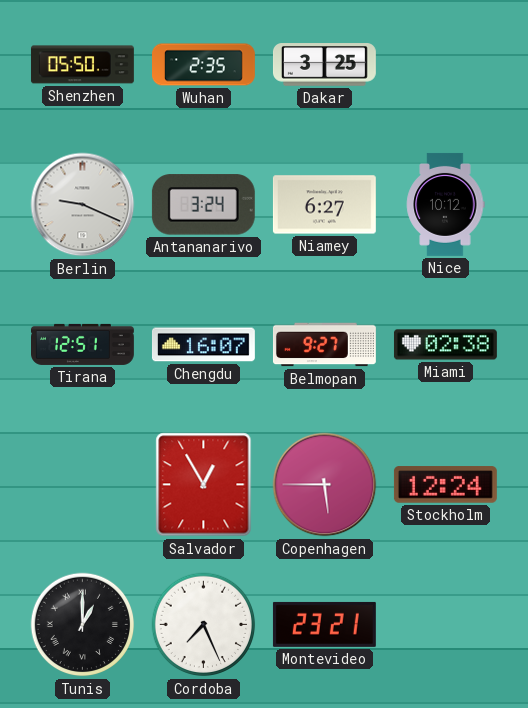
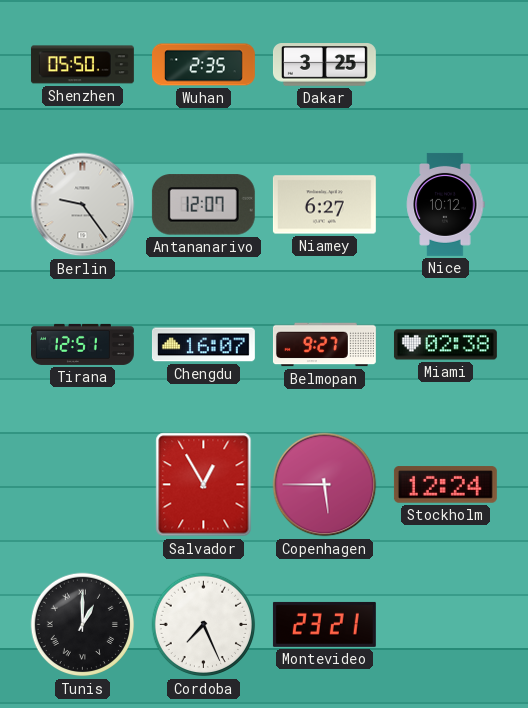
Berlin: 9:19 -> 9:24
Antananarivo: 3:24 -> 12:07
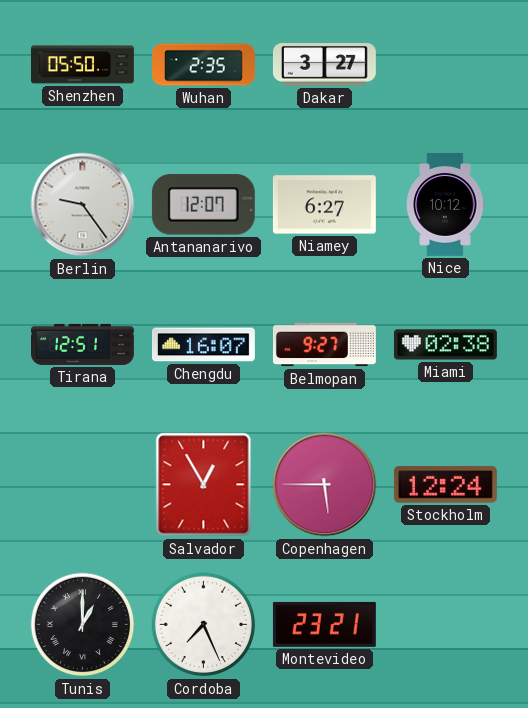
Dakar: 3:25 -> 3:27
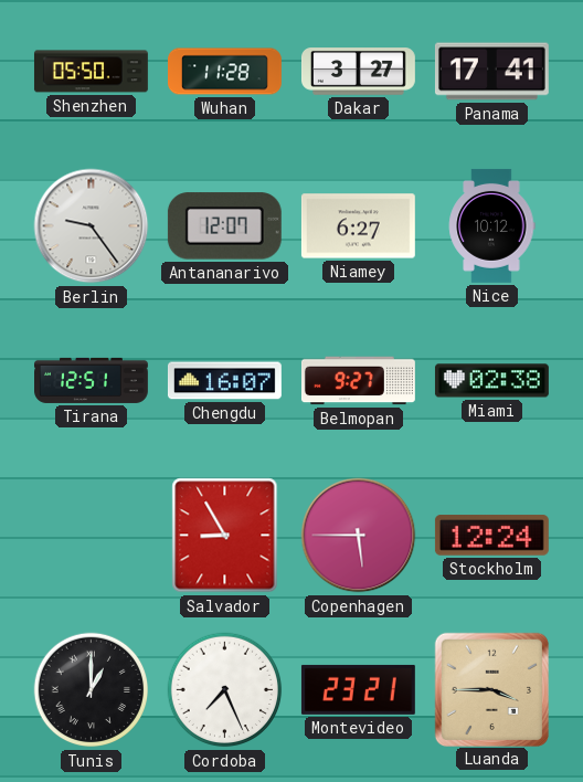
Wuhan: 2:35 -> 11:28
Panama: none -> 17:41
Salvador: 12:55 -> 8:55
Luanda: none -> 3:45
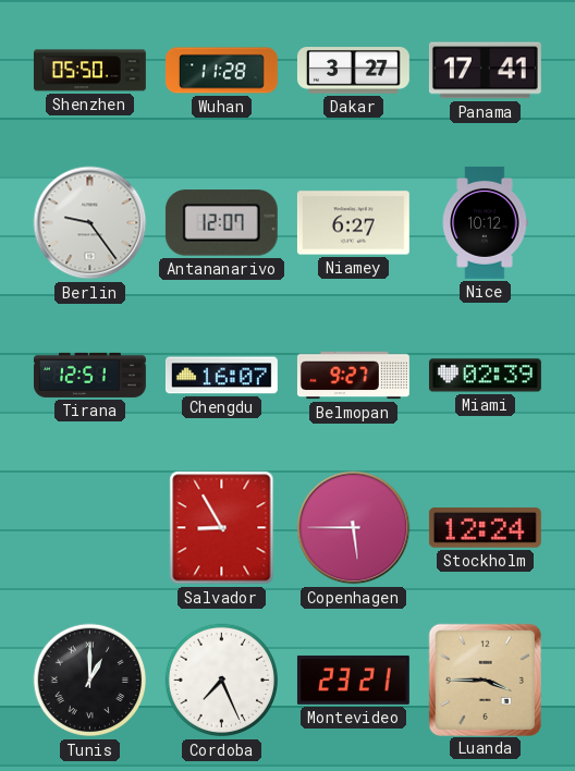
Miami: 02:38 -> 02:39
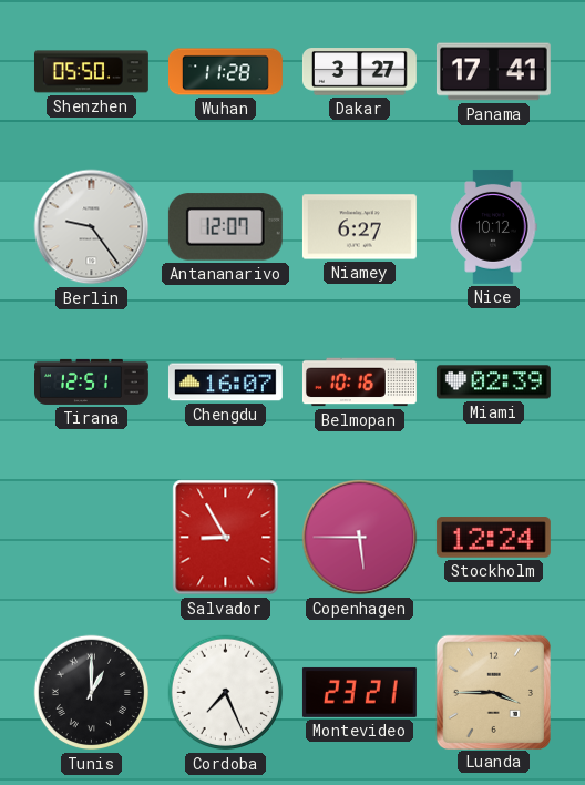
Belmopan: 9:27 -> 10:16
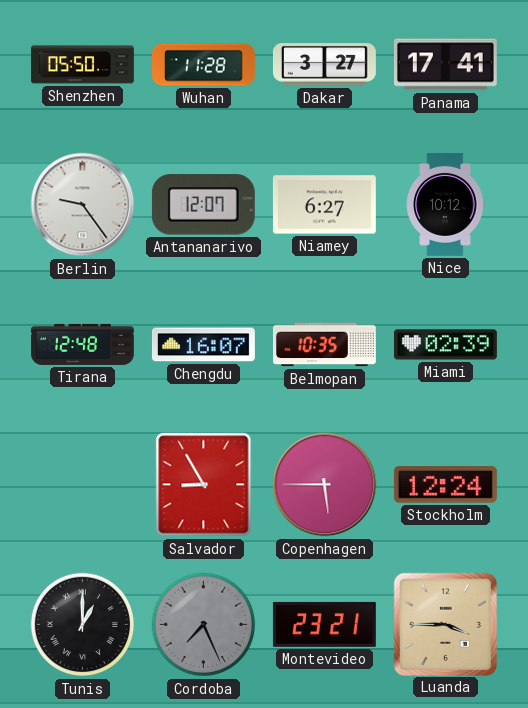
Tirana: 12:51 -> 12:48
Belmopan: 10:16 -> 10:35
Cordoba dial: white -> grey
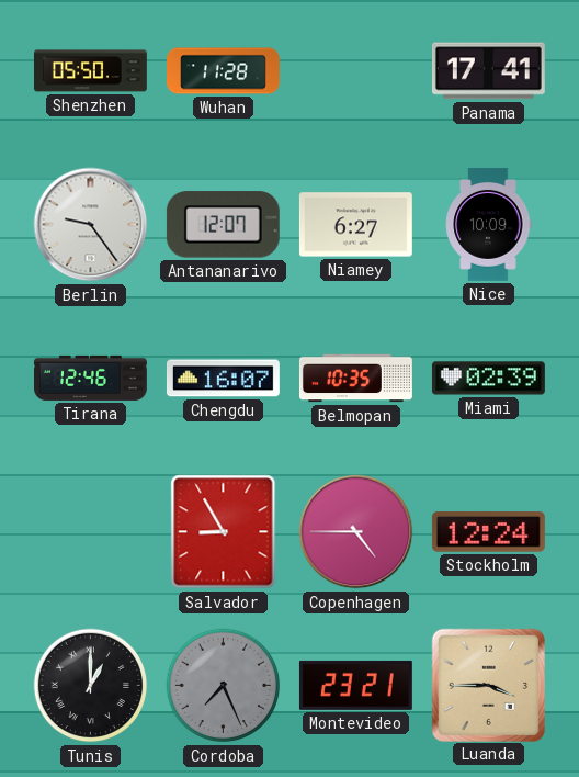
Dakar: 3:27 -> none
Nice: 10:12 -> 10:09
Tirana: 12:48 -> 12:46
Copenhagen: 5:45 -> 4:45
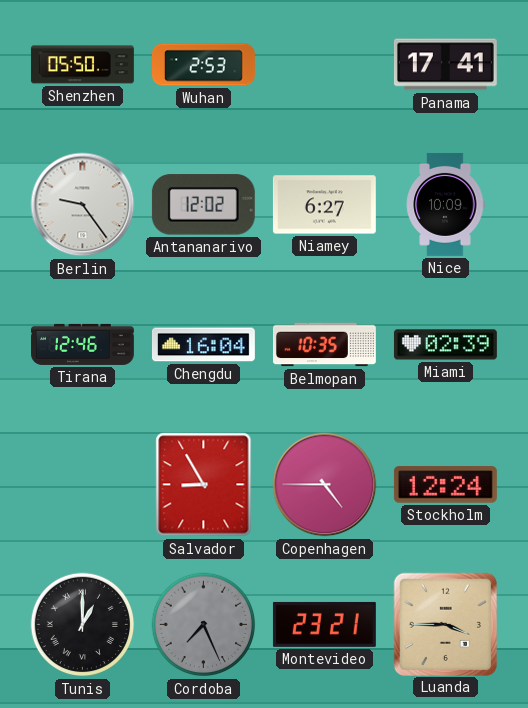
Wuhan: 11:28 -> 2:53
Antananarivo: 12:07 -> 12:02
Chengdu: 16:07 -> 16:04
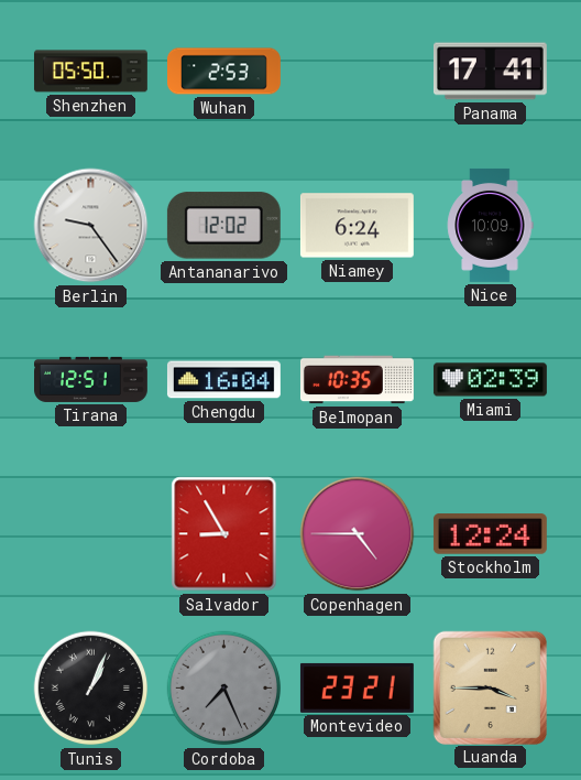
Niamey: 6:27 -> 6:24
Tirana: 12:46 -> 12:51
Tunis: 1:00 -> 1:04
